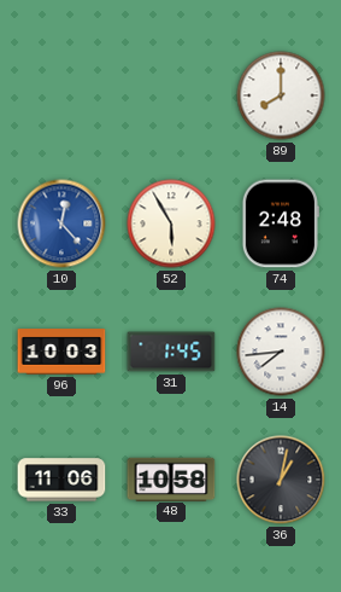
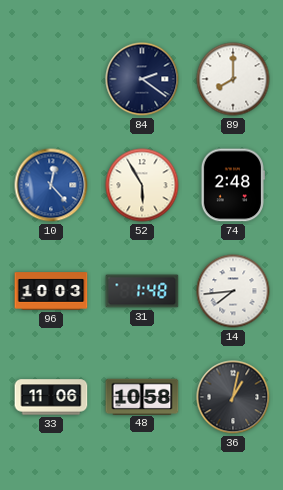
84: none -> 2:21
31: 1:45 -> 1:48
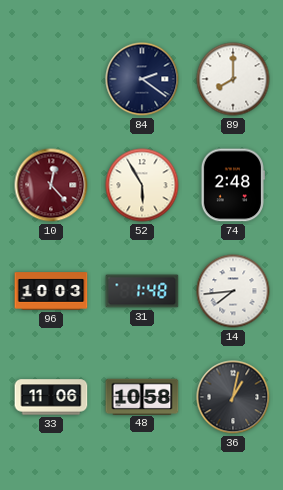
10 dial: blue -> burgundy
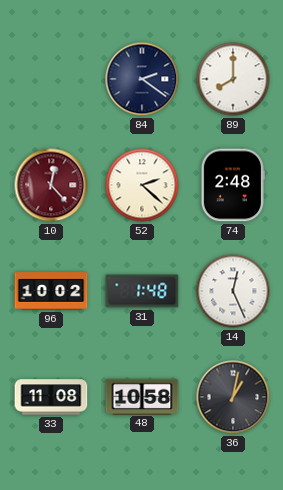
52: 5:55 -> 2:22
96: 10:03 -> 10:02
14: 7:44 -> 12:26
33: 11:06 -> 11:08
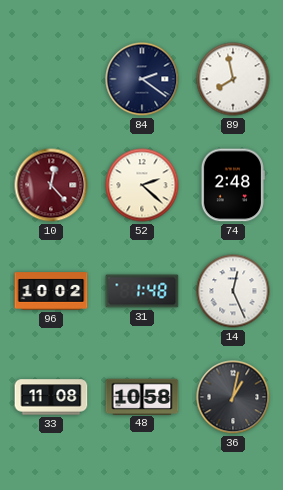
89: 8:00 -> 7:58
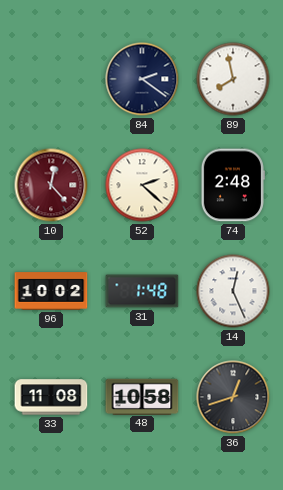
36: 1:02 -> 12:42
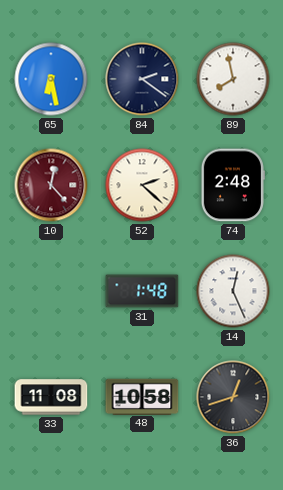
65: none -> 6:28
96: 10:02 -> none
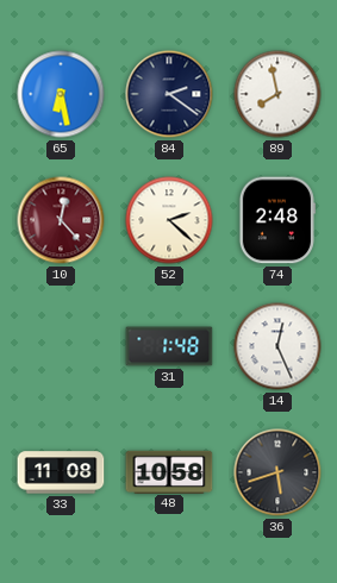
36: 12:42 -> 5:42
